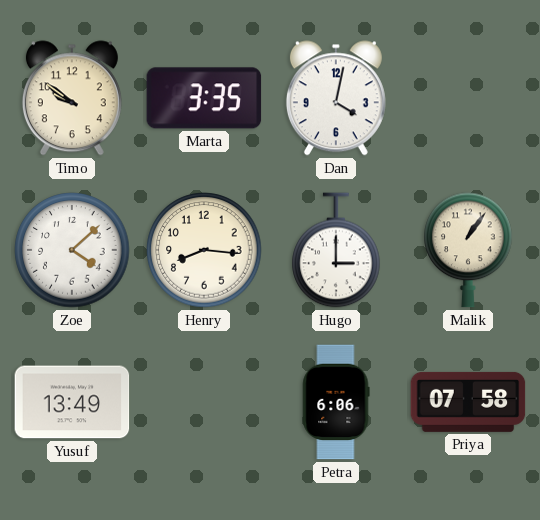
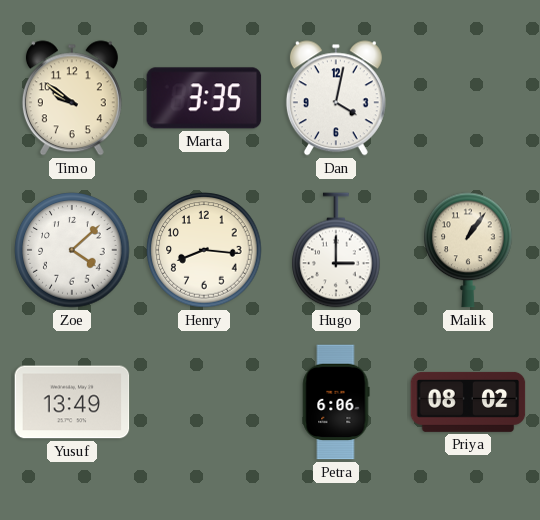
Priya: 07:58 -> 08:02
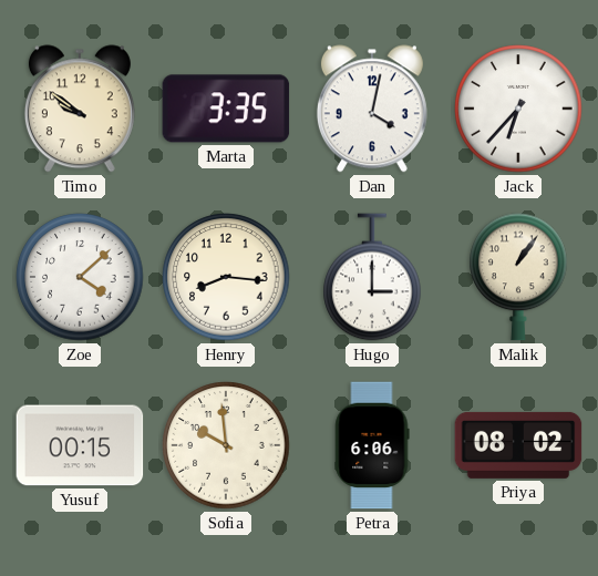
Jack: none -> 6:37
Yusuf: 13:49 -> 00:15
Sofia: none -> 9:59
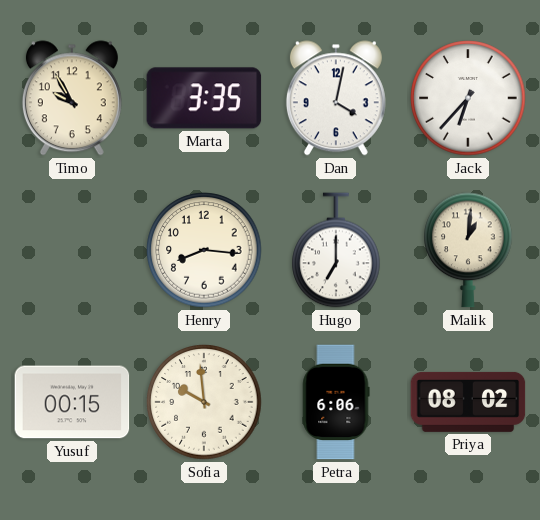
Timo: 9:51 -> 9:55
Zoe: 4:08 -> none
Hugo: 3:00 -> 7:00
Malik: 1:06 -> 1:01
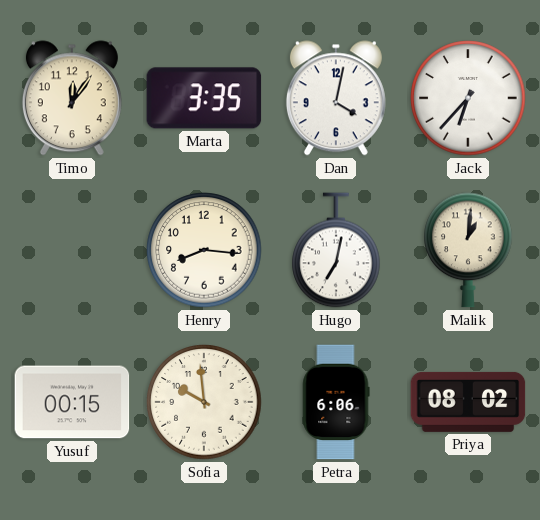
Timo: 9:55 -> 12:06
Hugo: 7:00 -> 7:02
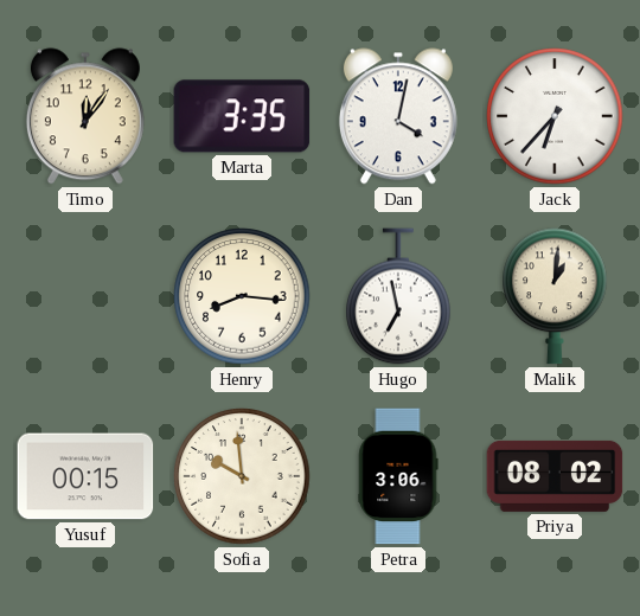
Hugo: 7:02 -> 6:58
Petra: 6:06 -> 3:06
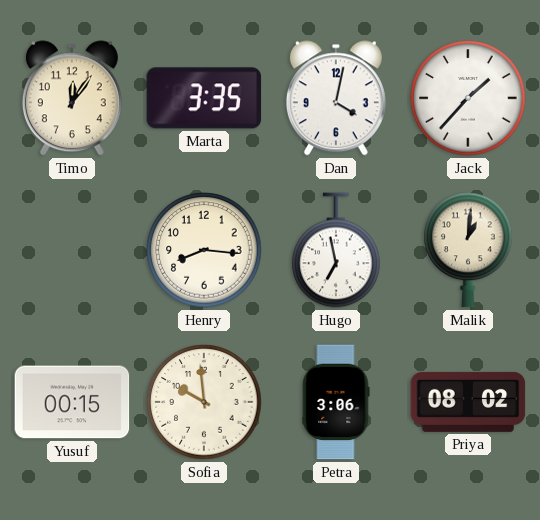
Jack: 6:37 -> 1:37
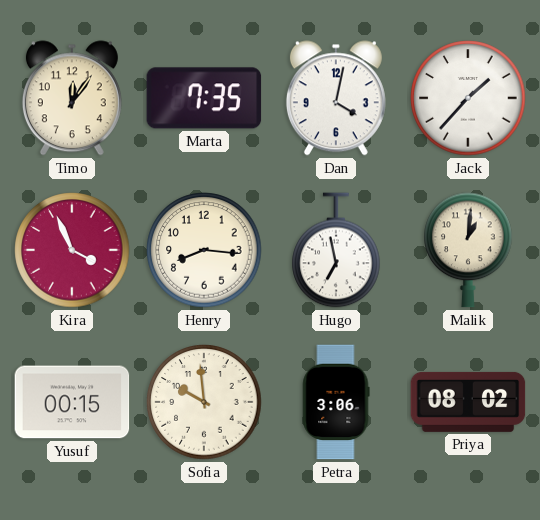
Marta: 3:35 -> 7:35
Kira: none -> 3:56
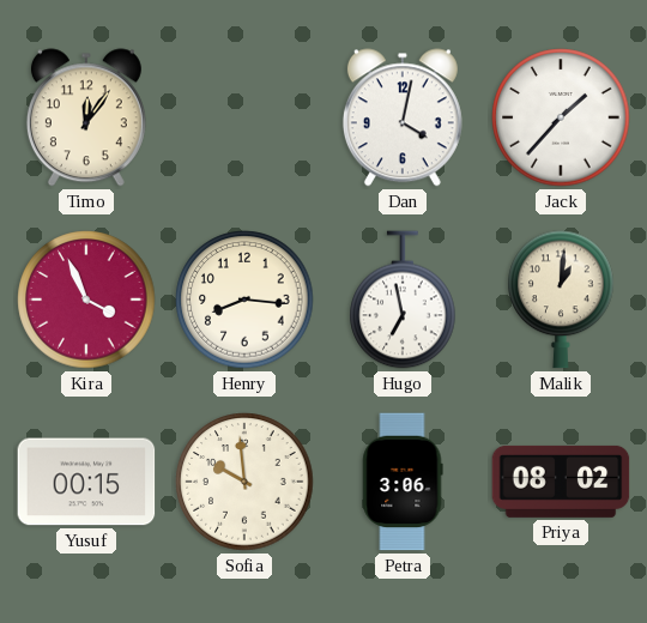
Marta: 7:35 -> none
